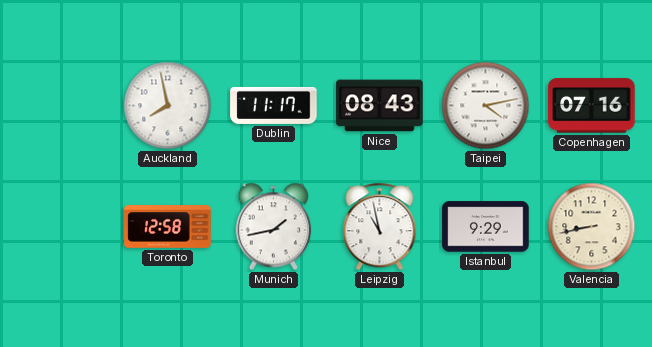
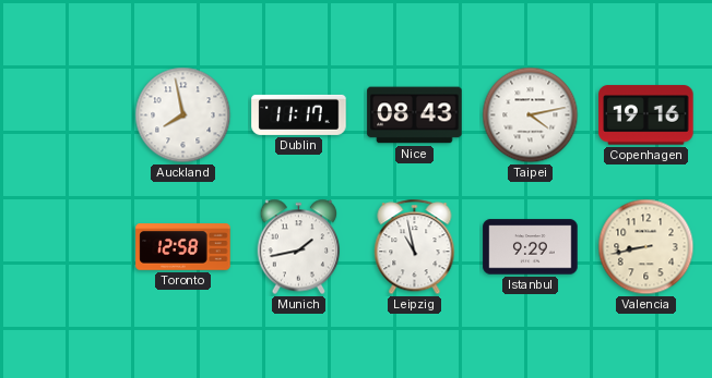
Copenhagen: 07:16 -> 19:16
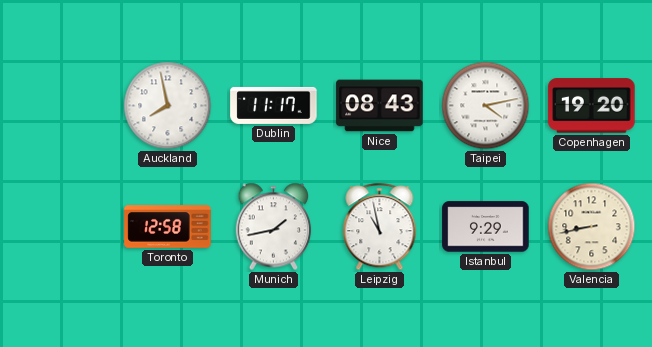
Copenhagen: 19:16 -> 19:20
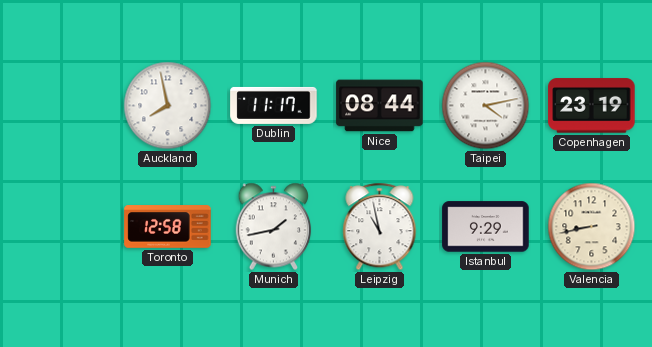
Nice: 08:43 -> 08:44
Copenhagen: 19:20 -> 23:19
